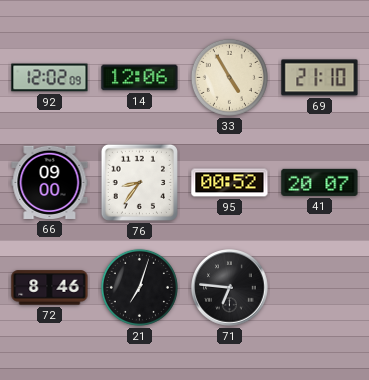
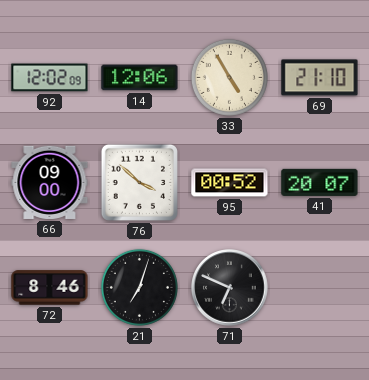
76: 8:36 -> 3:52
71: 6:46 -> 6:49
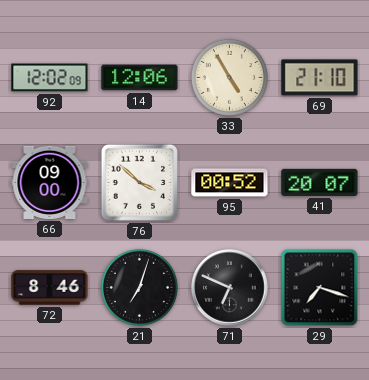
29: none -> 7:18
